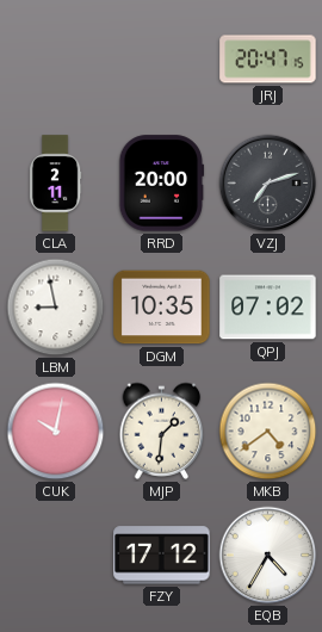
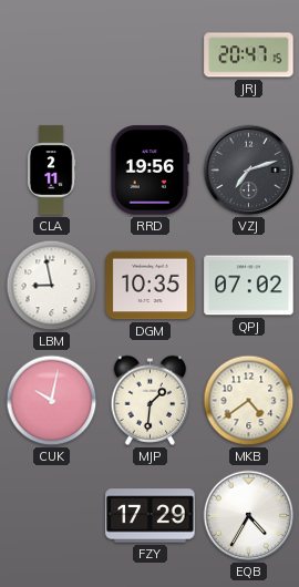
RRD: 20:00 -> 19:56
FZY: 17:12 -> 17:29
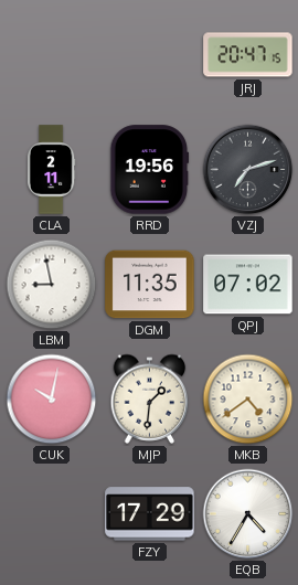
DGM: 10:35 -> 11:35
